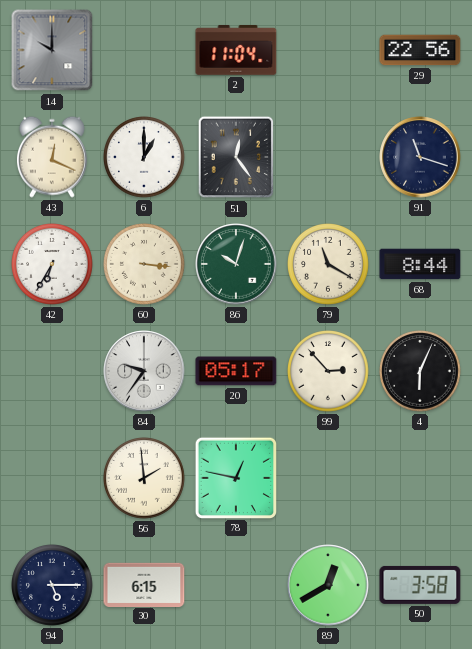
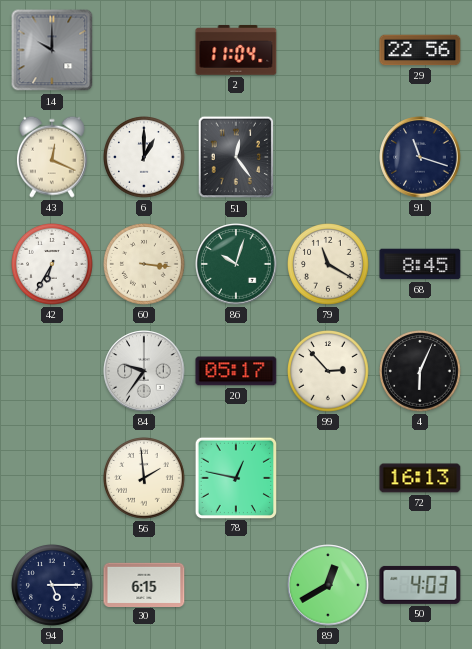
68: 8:44 -> 8:45
72: none -> 16:13
50: 3:58 -> 4:03
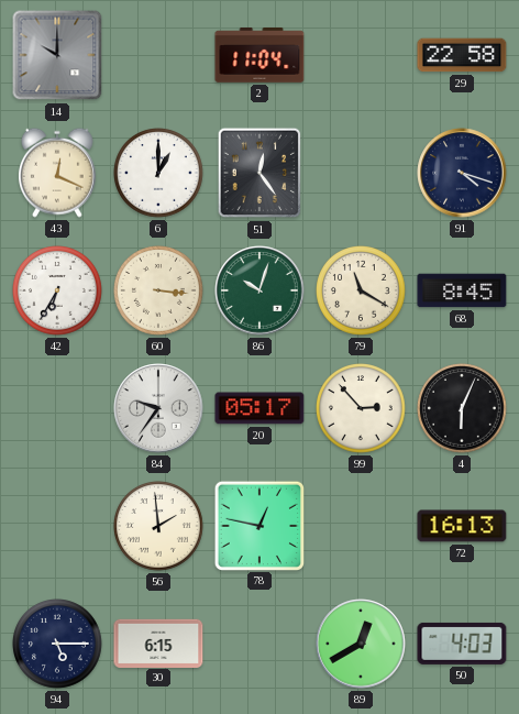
29: 22:56 -> 22:58
91: 11:18 -> 4:18
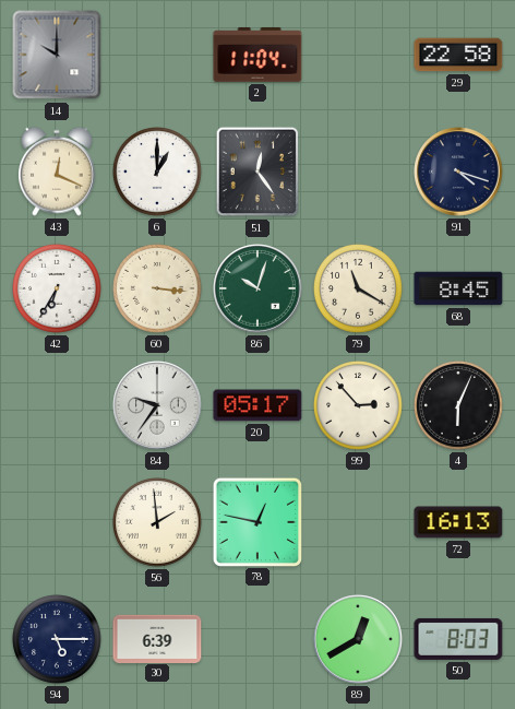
30: 6:15 -> 6:39
50: 4:03 -> 8:03
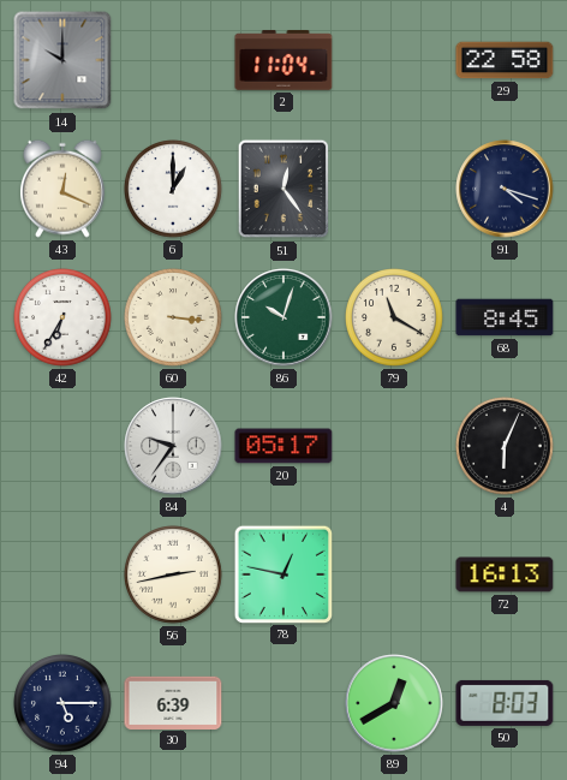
99: 2:53 -> none
56: 1:59 -> 2:43
